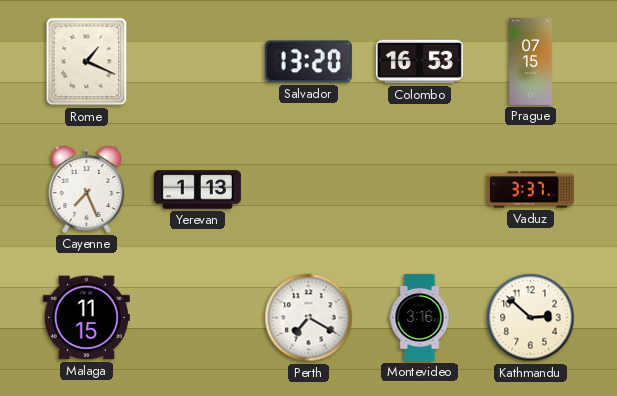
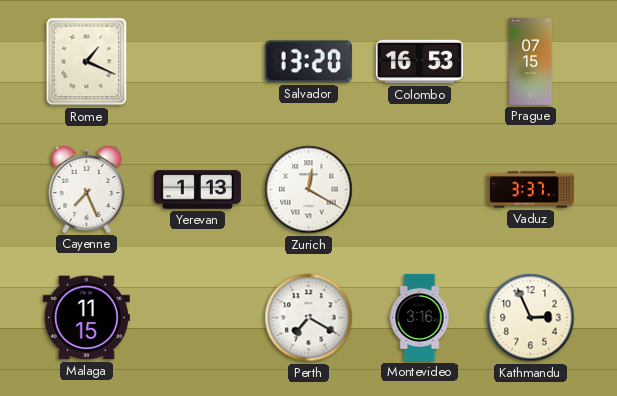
Zurich: none -> 12:20
Kathmandu: 2:52 -> 2:56
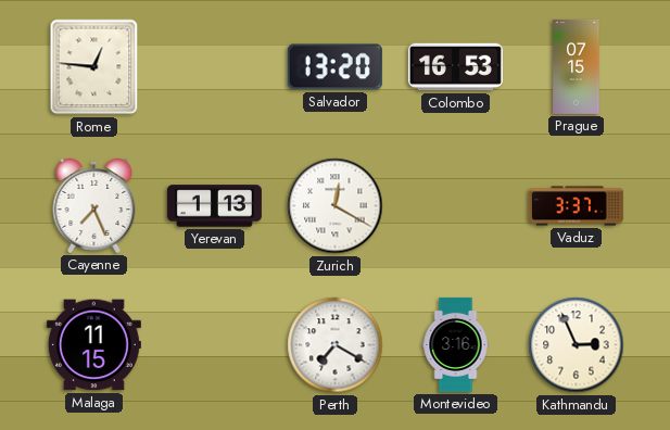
Rome: 1:19 -> 12:46
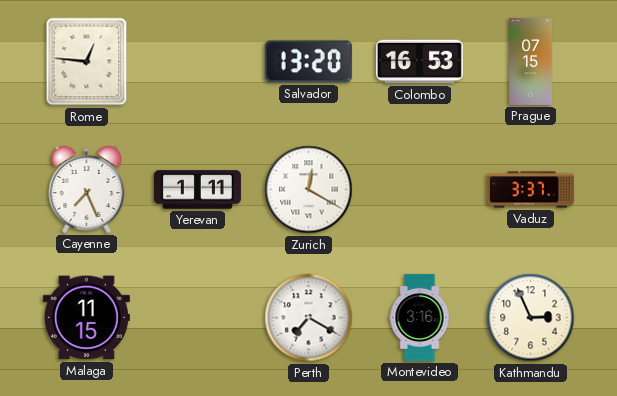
Yerevan: 1:13 -> 1:11
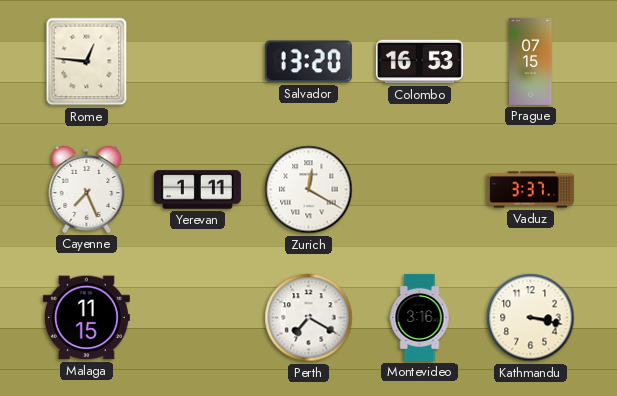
Kathmandu: 2:56 -> 3:17
